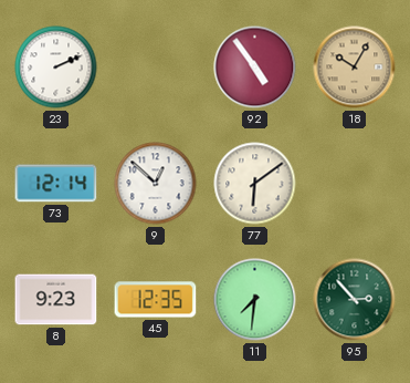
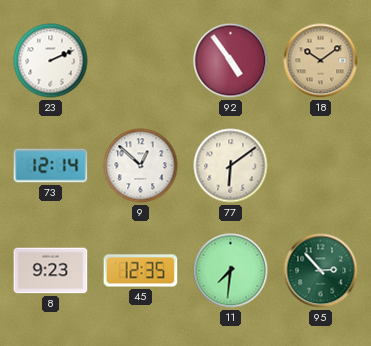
18: 10:05 -> 10:09
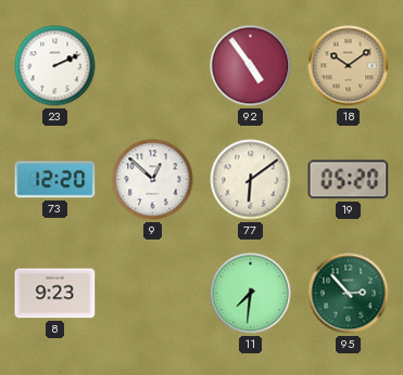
73: 12:14 -> 12:20
19: none -> 05:20
45: 12:35 -> none
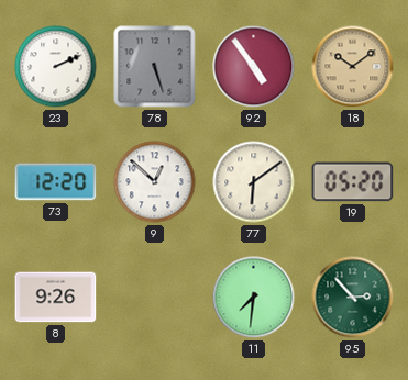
78: none -> 5:27
8: 9:23 -> 9:26
